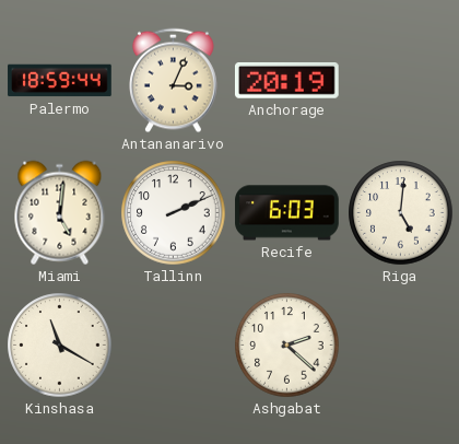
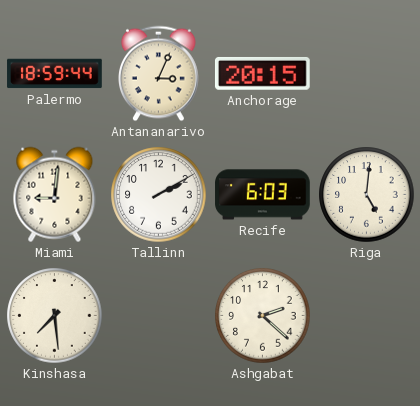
Anchorage: 20:19 -> 20:15
Miami: 5:01 -> 9:01
Tallinn: 2:11 -> 2:10
Kinshasa: 11:20 -> 7:29
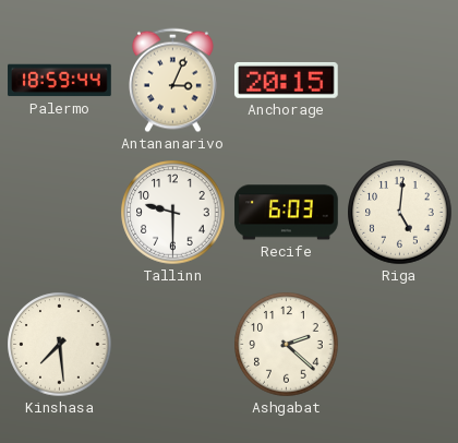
Miami: 9:01 -> none
Tallinn: 2:10 -> 9:30
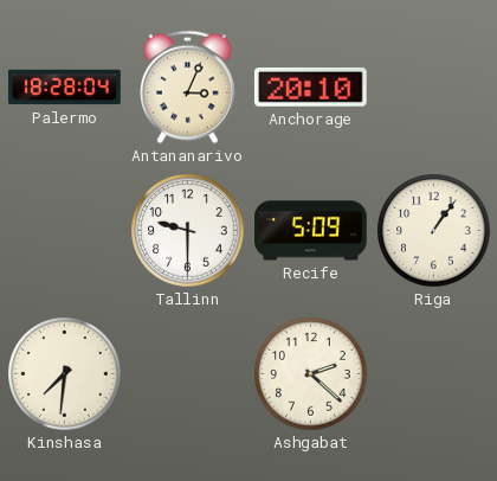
Palermo: 18:59 -> 18:28
Anchorage: 20:15 -> 20:10
Recife: 6:03 -> 5:09
Riga: 5:01 -> 1:06
Kinshasa: 7:29 -> 7:31
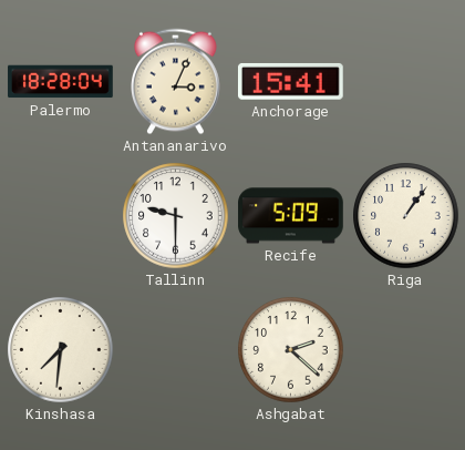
Anchorage: 20:10 -> 15:41
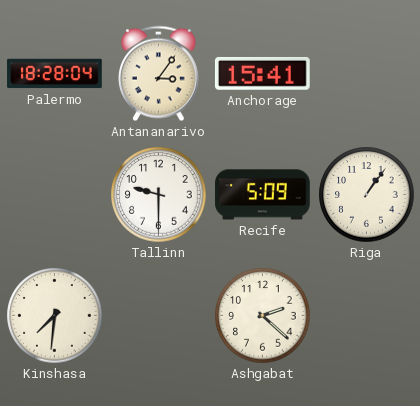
Antananarivo: 3:04 -> 3:06
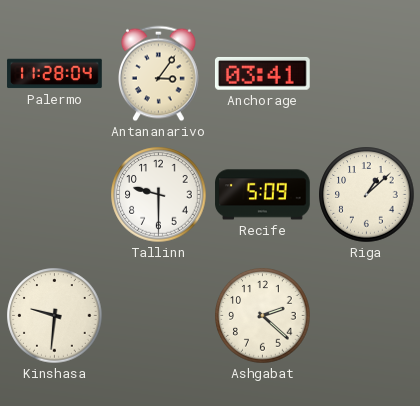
Palermo: 18:28 -> 11:28
Anchorage: 15:41 -> 03:41
Riga: 1:06 -> 1:08
Kinshasa: 7:31 -> 9:31
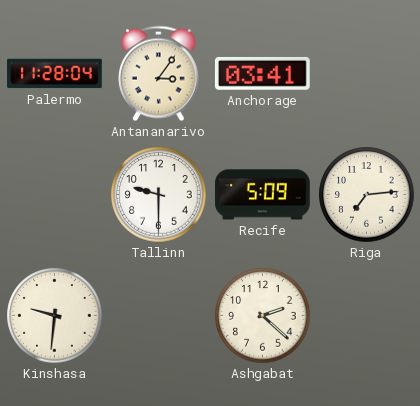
Riga: 1:08 -> 7:14
